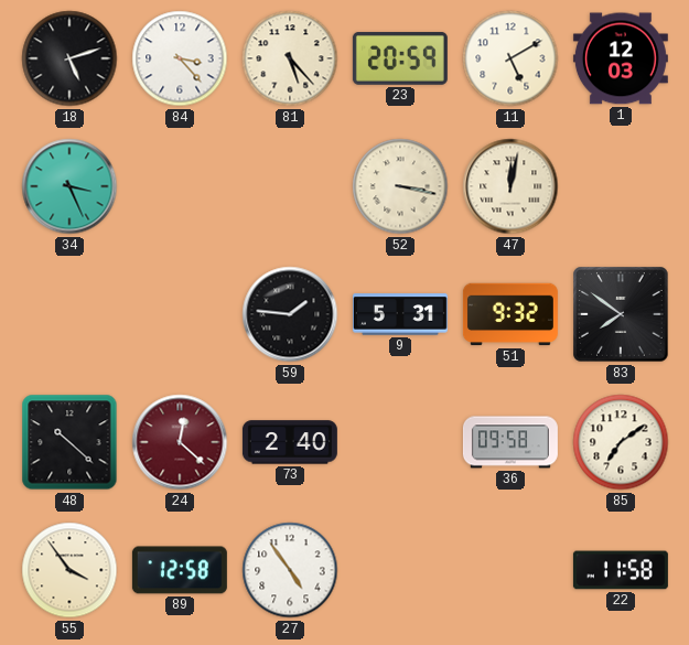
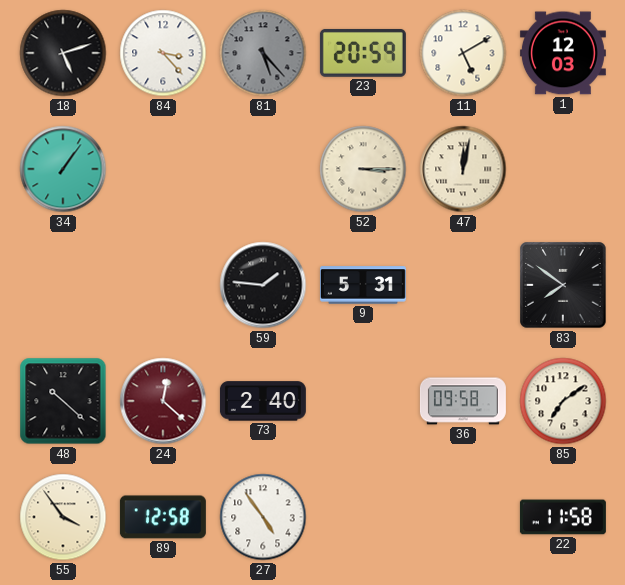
81 dial: cream -> grey
34: 3:26 -> 1:06
52: 3:17 -> 3:15
51: 9:32 -> none
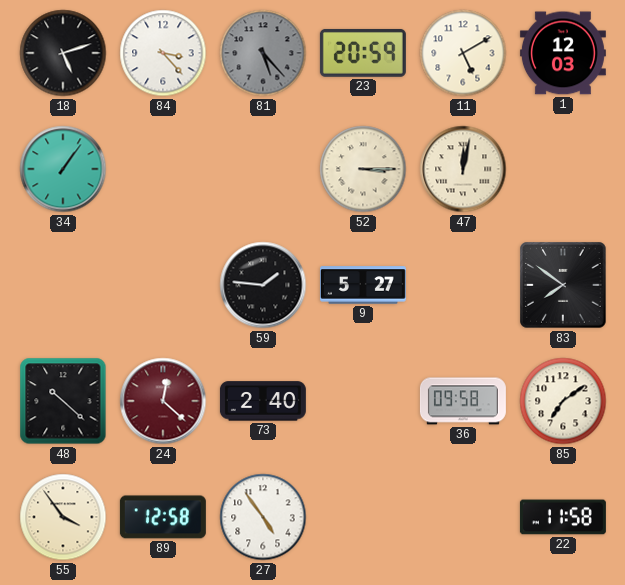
9: 5:31 -> 5:27
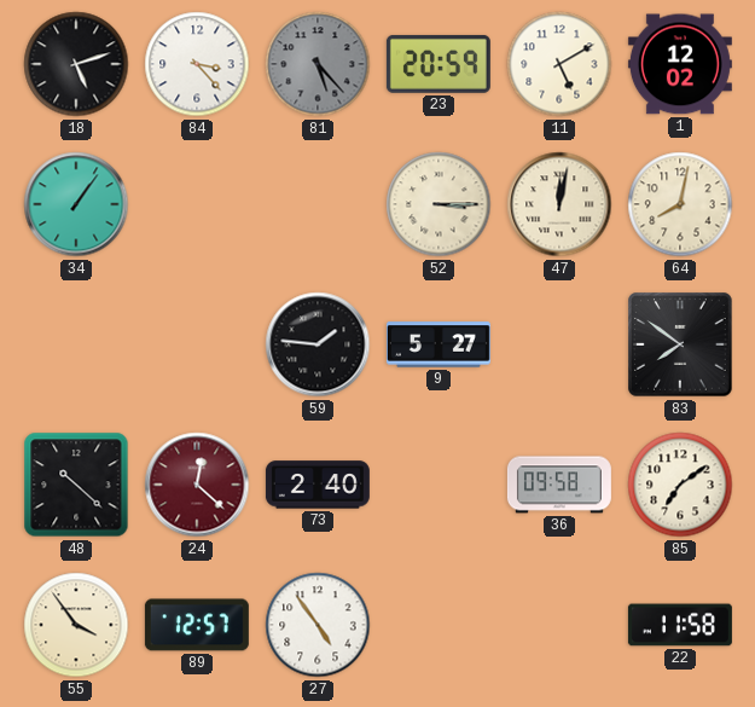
1: 12:03 -> 12:02
64: none -> 8:02
89: 12:58 -> 12:57
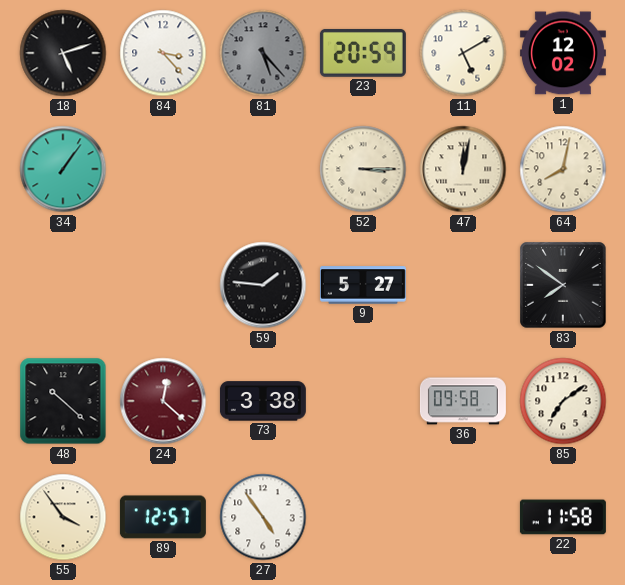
73: 2:40 -> 3:38
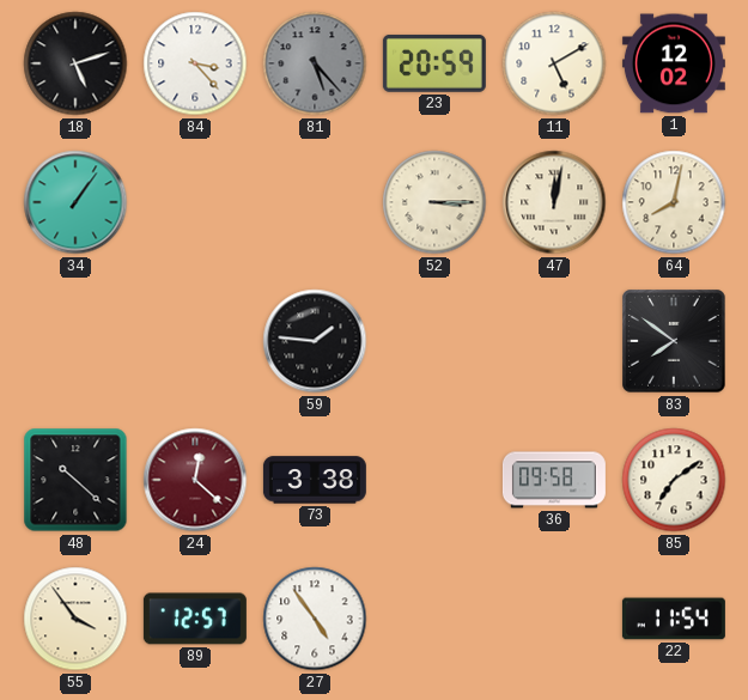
9: 5:27 -> none
22: 11:58 -> 11:54
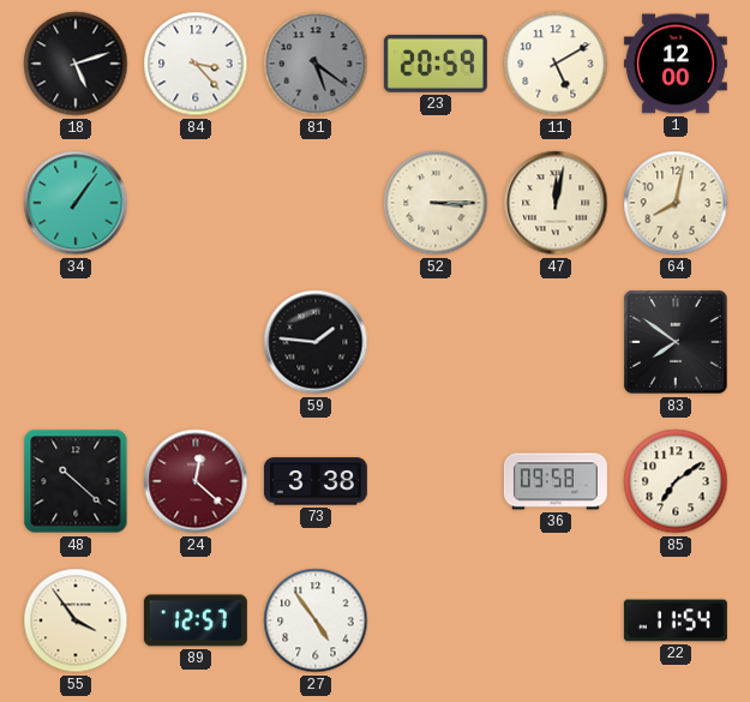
81: 5:23 -> 5:21
1: 12:02 -> 12:00
